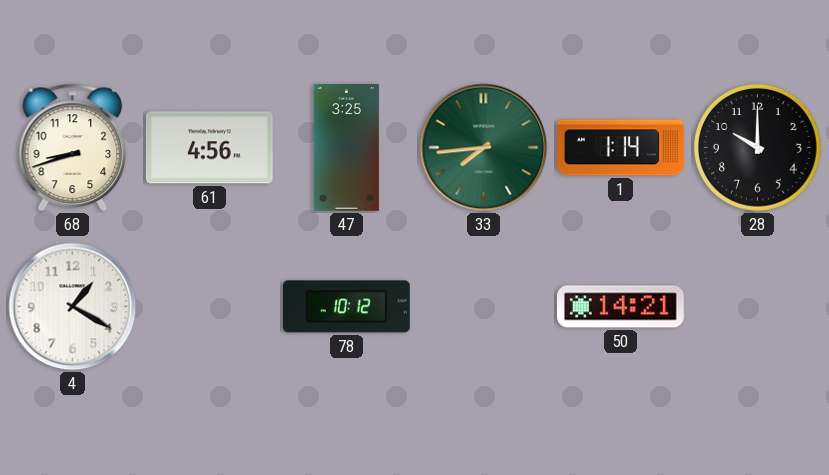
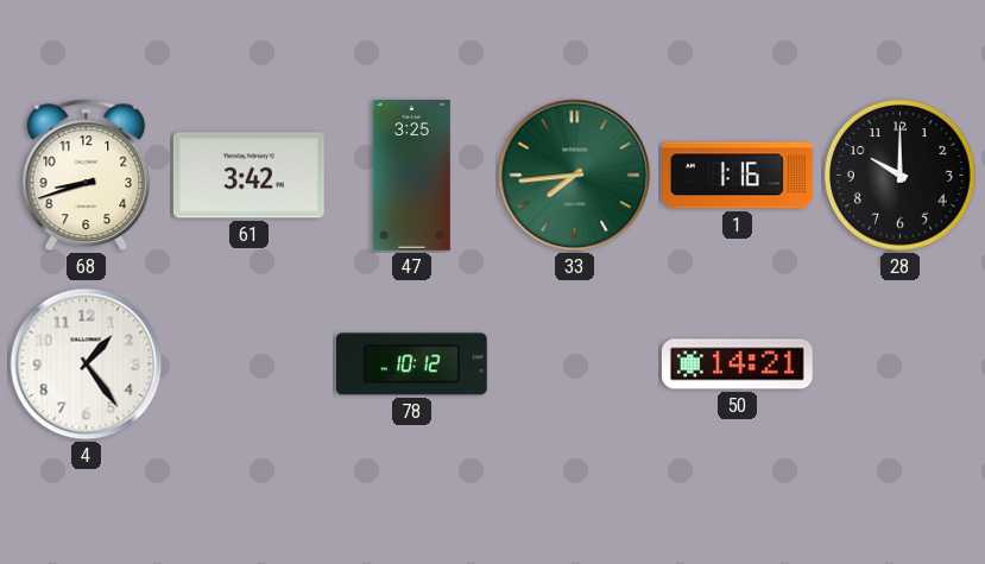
61: 4:56 -> 3:42
1: 1:14 -> 1:16
4: 1:20 -> 1:24
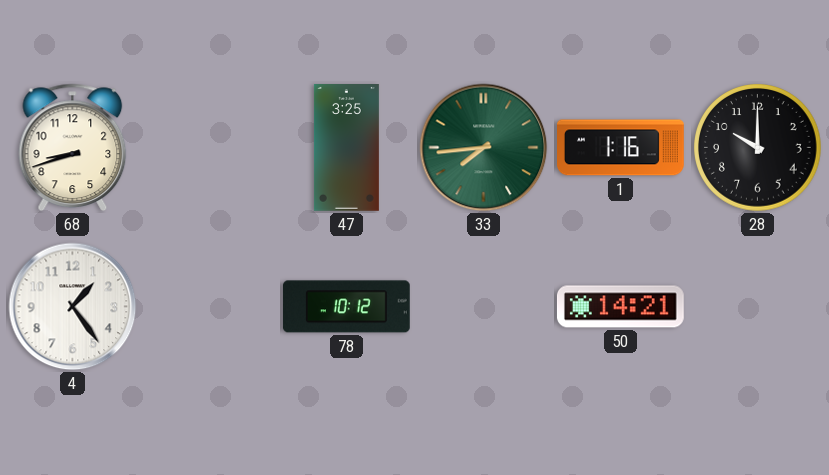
61: 3:42 -> none
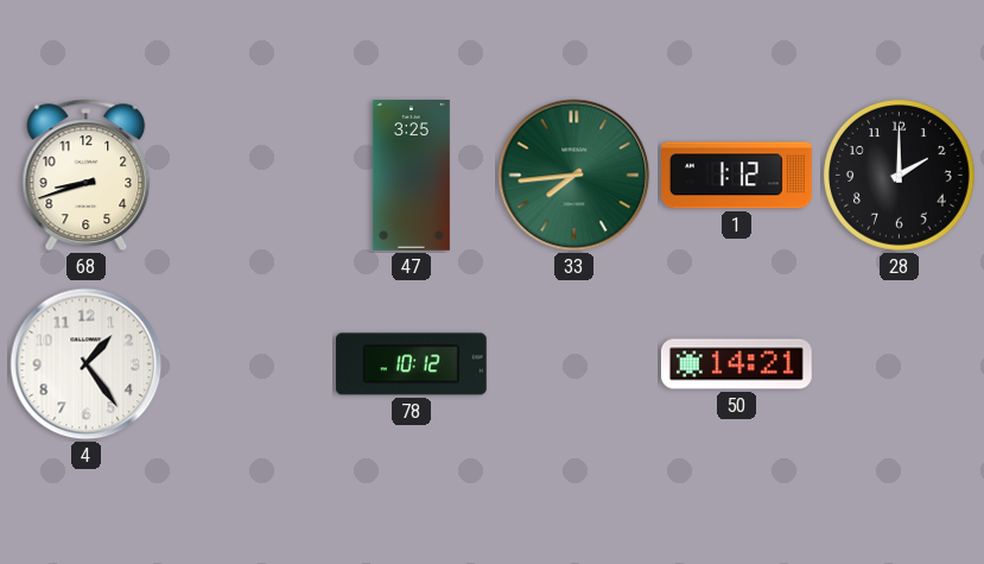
1: 1:16 -> 1:12
28: 10:00 -> 2:00
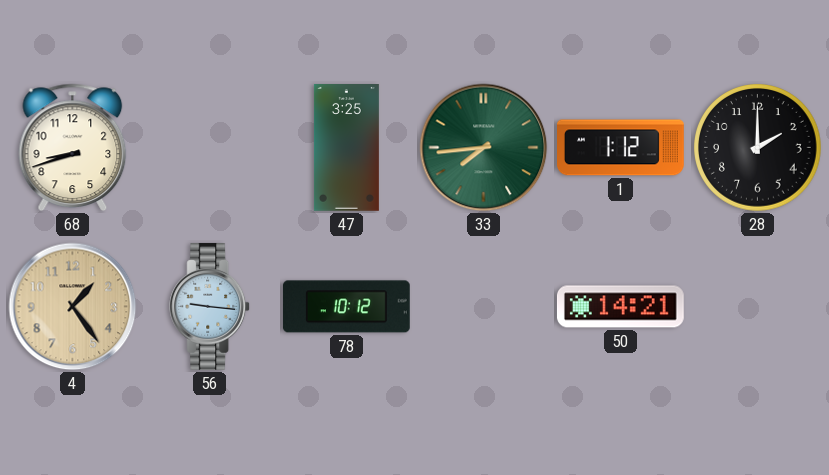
4 dial: white -> champagne
56: none -> 9:16
